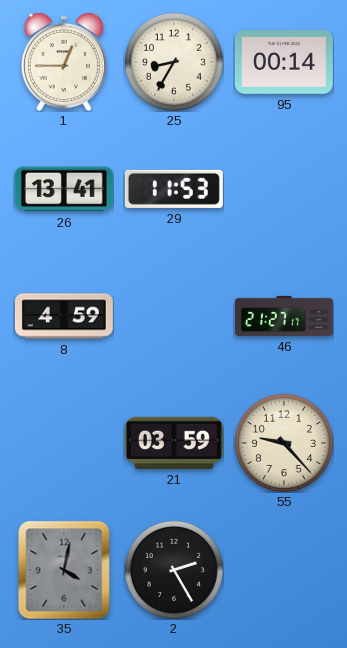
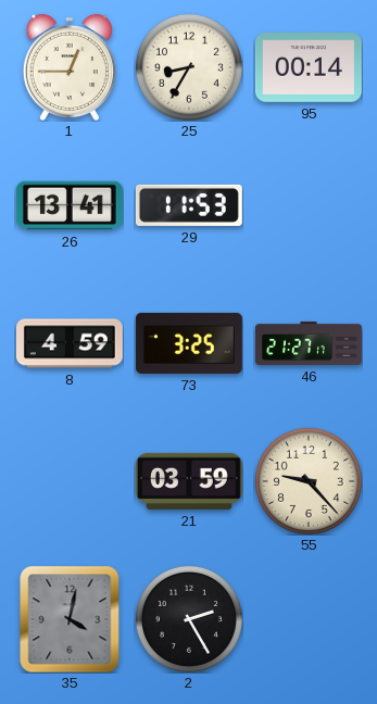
73: none -> 3:25
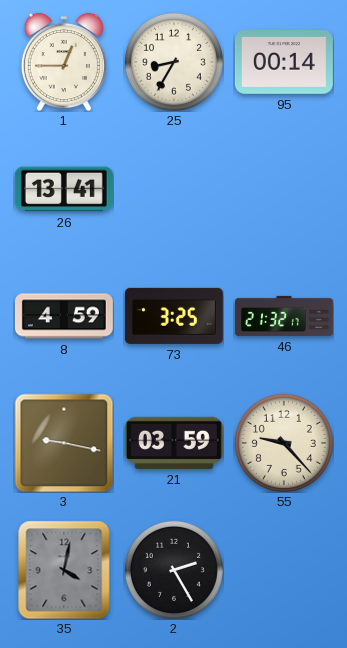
29: 11:53 -> none
46: 21:27 -> 21:32
3: none -> 9:17
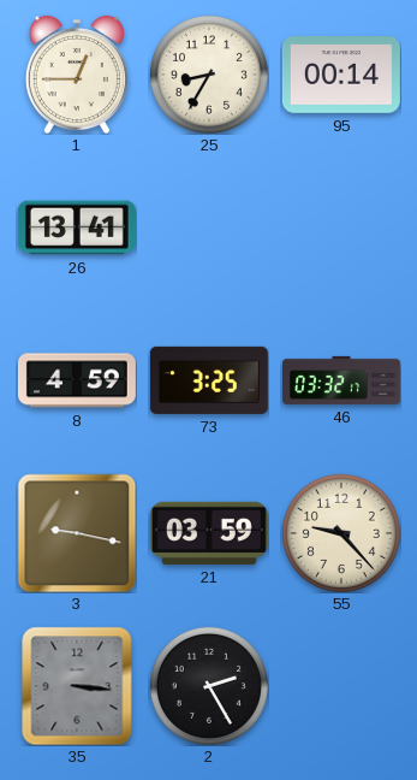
46: 21:32 -> 03:32
35: 4:02 -> 3:16
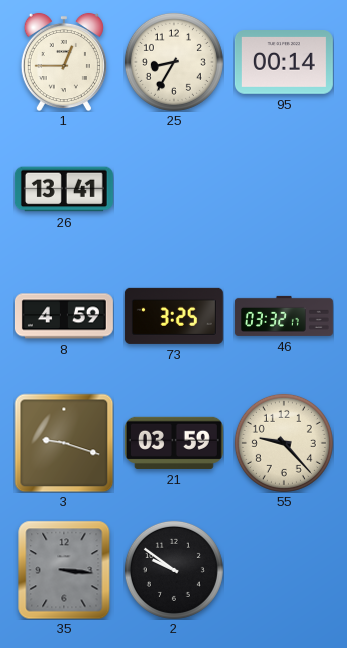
3: 9:17 -> 9:18
2: 2:25 -> 9:51
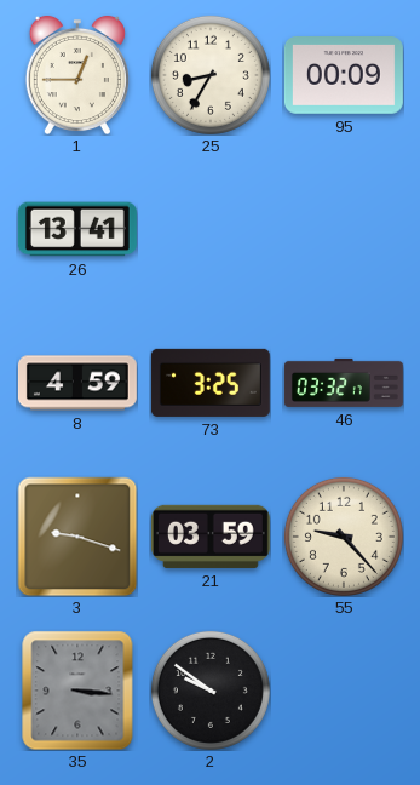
95: 00:14 -> 00:09
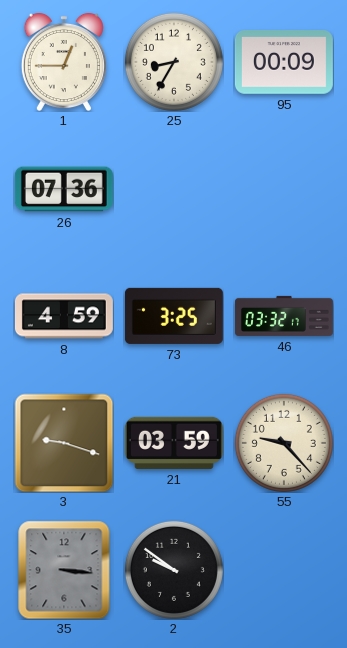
26: 13:41 -> 07:36
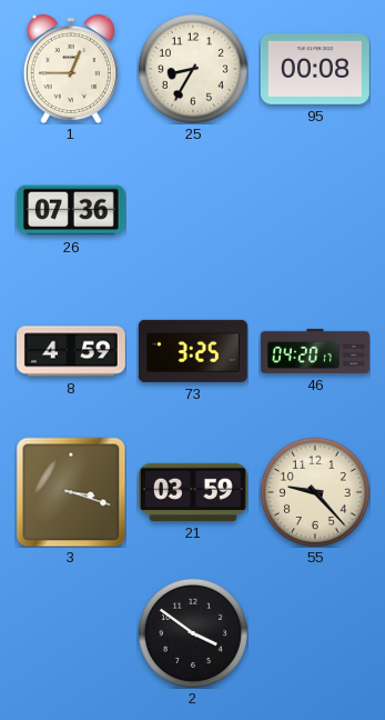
95: 00:09 -> 00:08
46: 03:32 -> 04:20
3: 9:18 -> 3:18
35: 3:16 -> none
2: 9:51 -> 3:51
